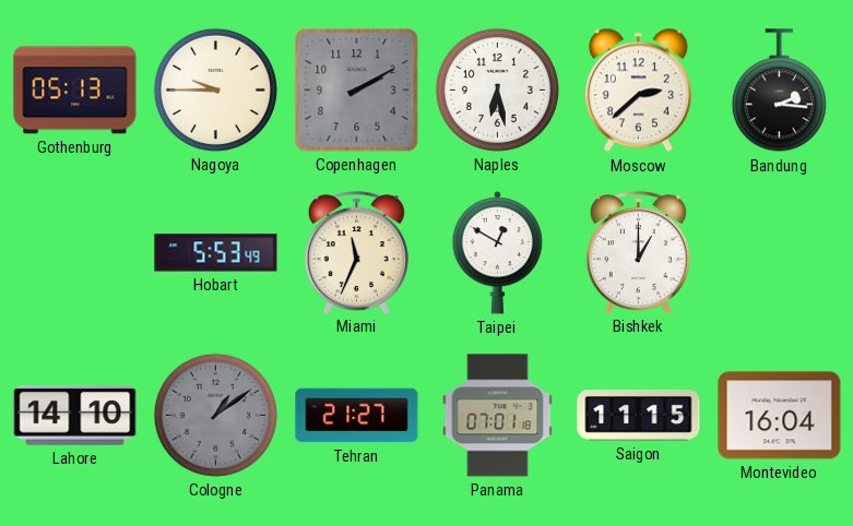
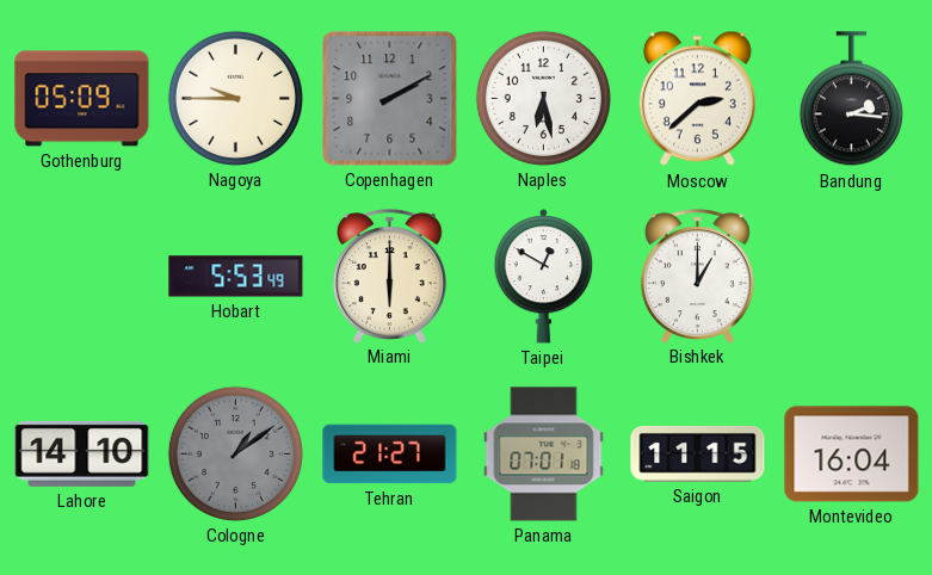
Gothenburg: 05:13 -> 05:09
Miami: 11:34 -> 6:00
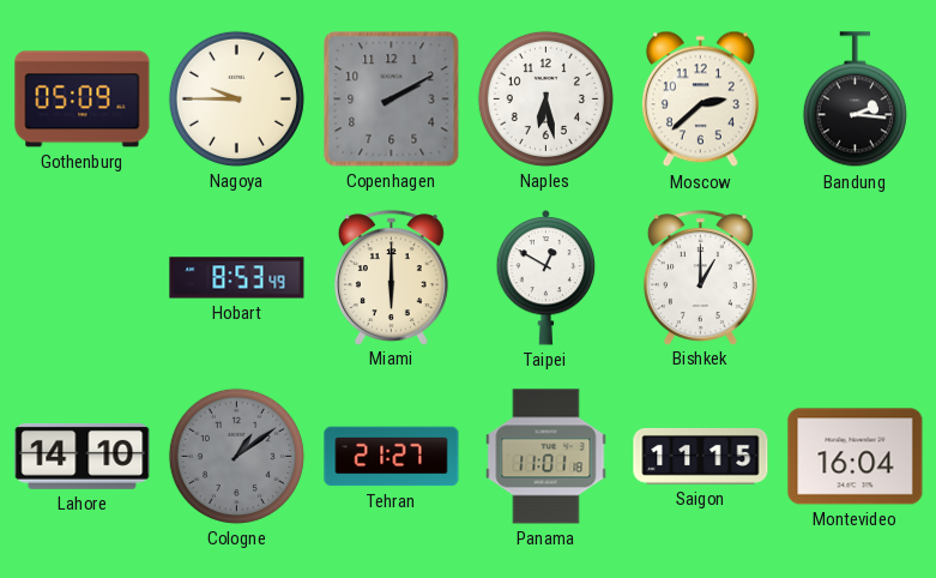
Hobart: 5:53 -> 8:53
Panama: 07:01 -> 11:01
